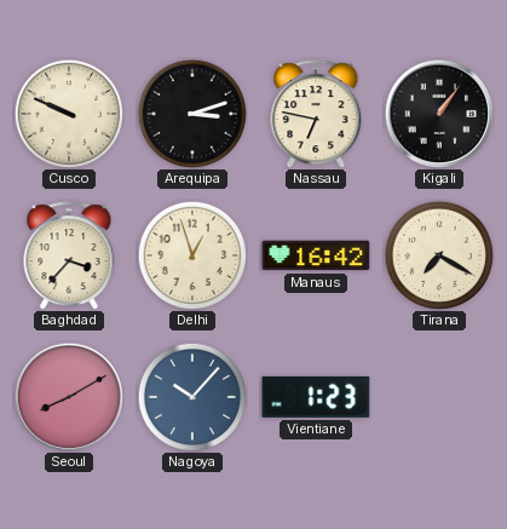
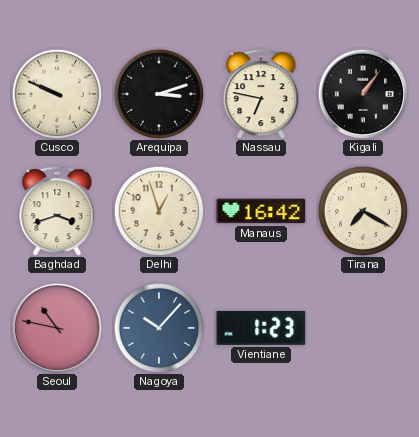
Baghdad: 3:37 -> 3:42
Seoul: 8:10 -> 10:47
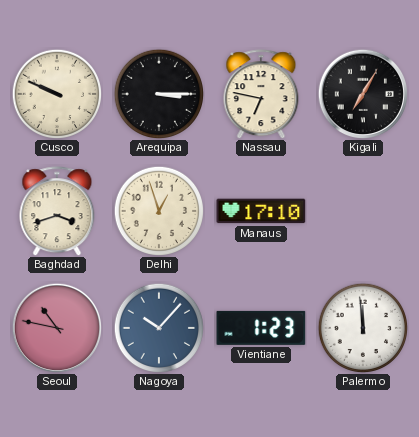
Arequipa: 3:12 -> 3:15
Kigali: 1:06 -> 7:05
Manaus: 16:42 -> 17:10
Tirana: 7:20 -> none
Palermo: none -> 11:59
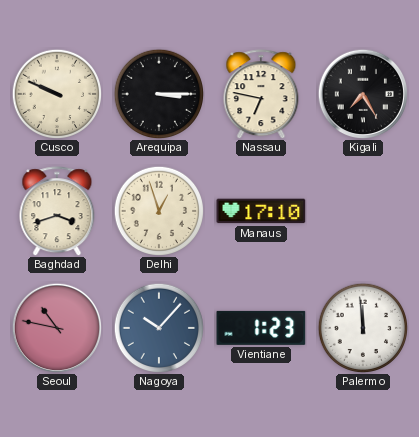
Kigali: 7:05 -> 7:25
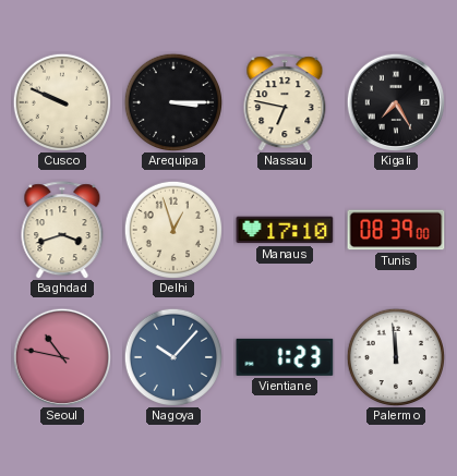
Tunis: none -> 08:39
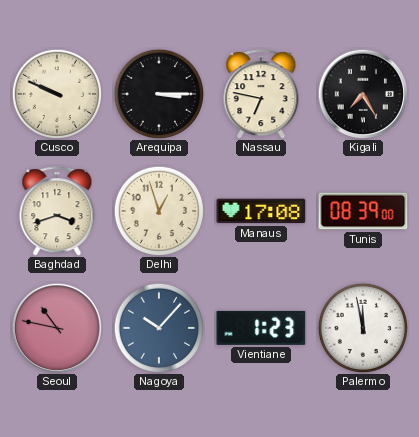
Manaus: 17:10 -> 17:08
Palermo: 11:59 -> 11:58
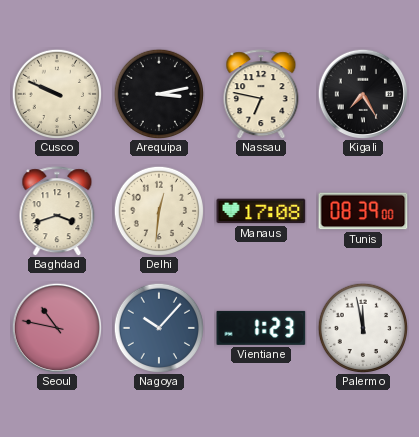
Arequipa: 3:15 -> 3:13
Delhi: 12:57 -> 12:31
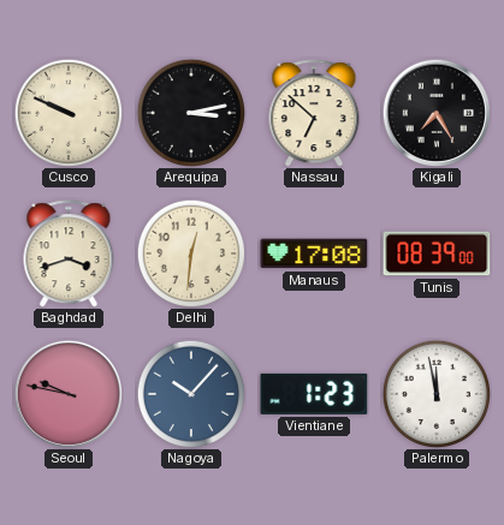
Nassau: 6:47 -> 6:52
Seoul: 10:47 -> 9:47
